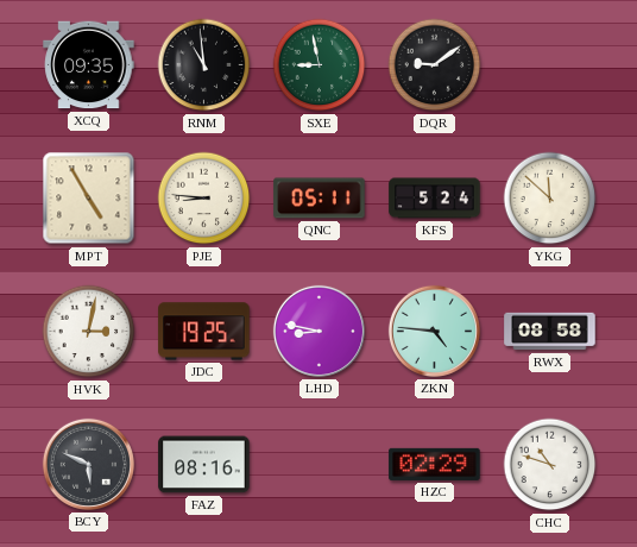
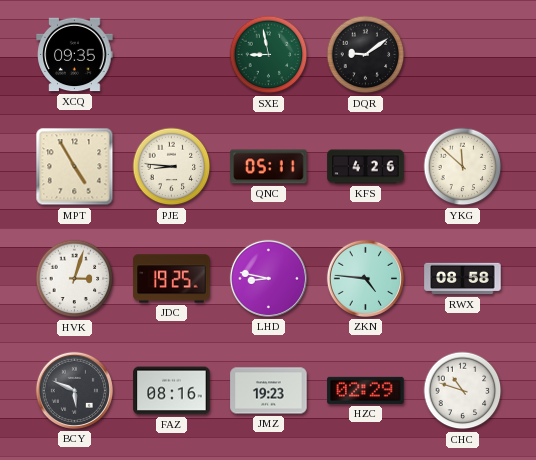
RNM: 10:59 -> none
KFS: 5:24 -> 4:26
HVK: 3:02 -> 3:03
JMZ: none -> 19:23
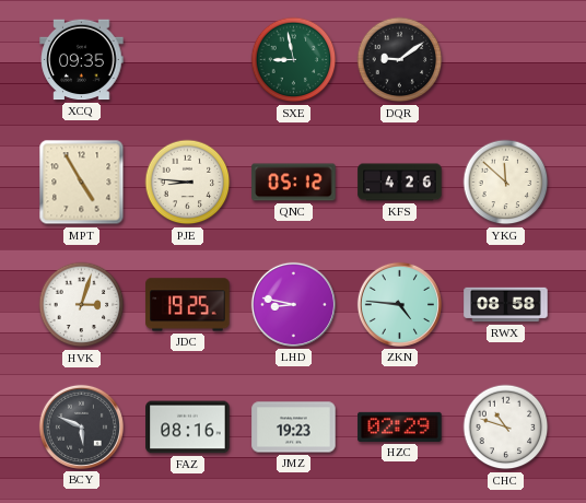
QNC: 05:11 -> 05:12
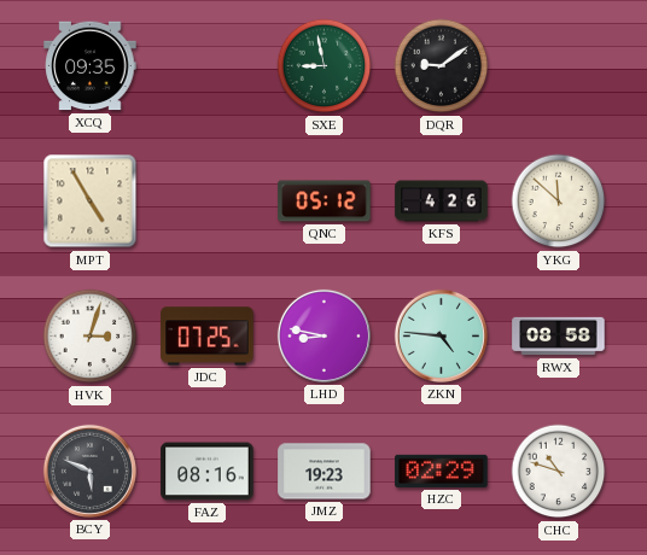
PJE: 8:46 -> none
JDC: 19:25 -> 07:25
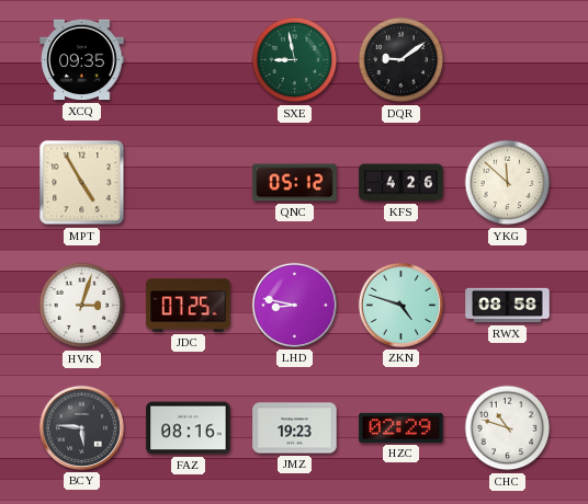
ZKN: 4:46 -> 4:48
BCY: 5:49 -> 5:46
